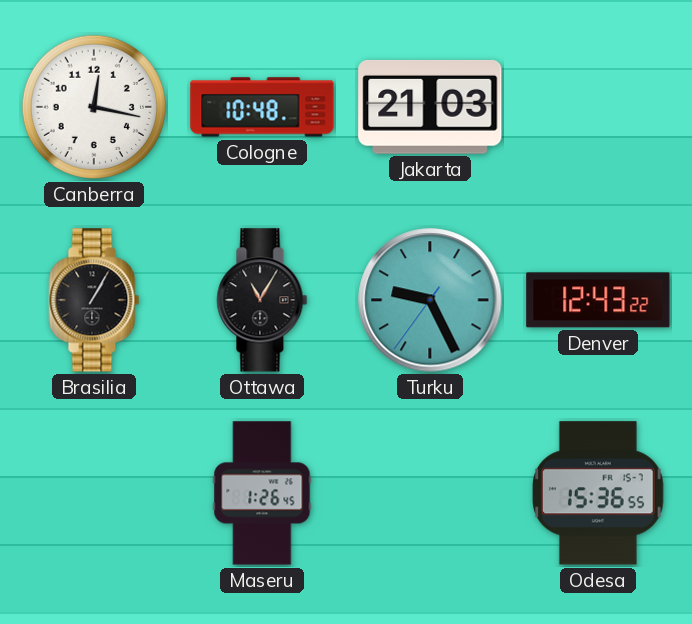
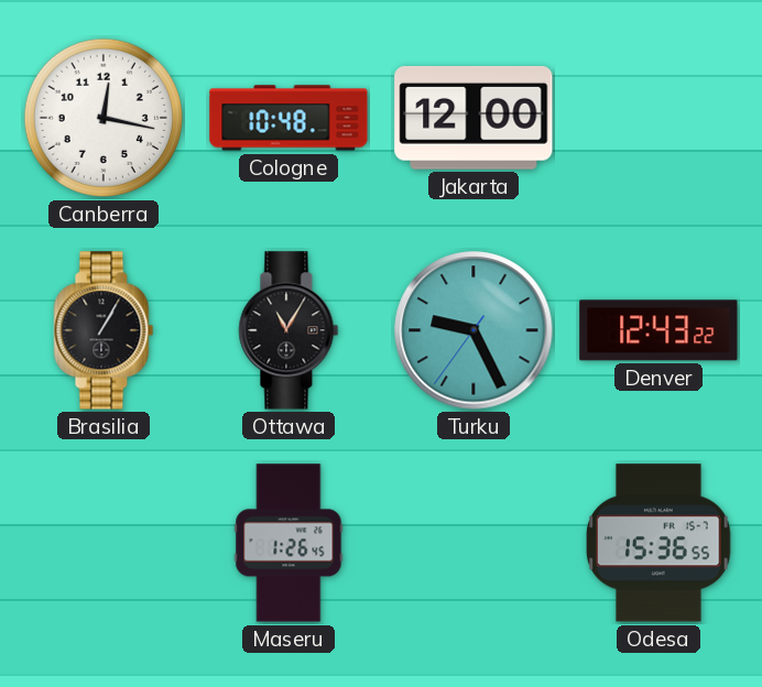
Jakarta: 21:03 -> 12:00
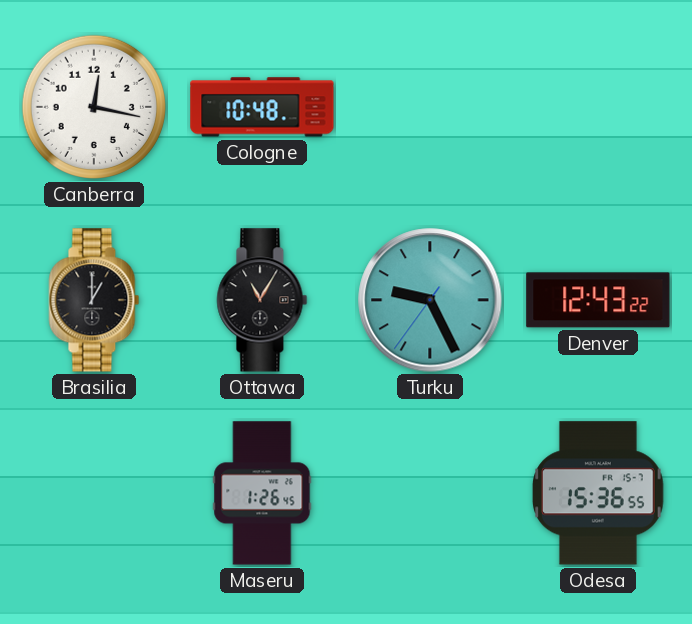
Jakarta: 12:00 -> none
Brasilia: 1:05 -> 1:00
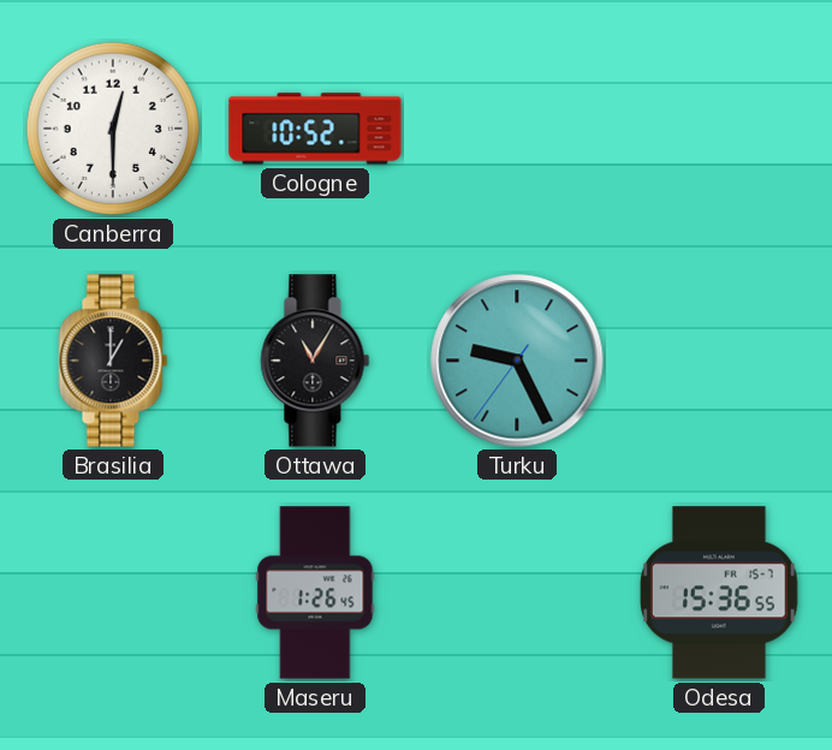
Canberra: 12:17 -> 12:30
Cologne: 10:48 -> 10:52
Denver: 12:43 -> none
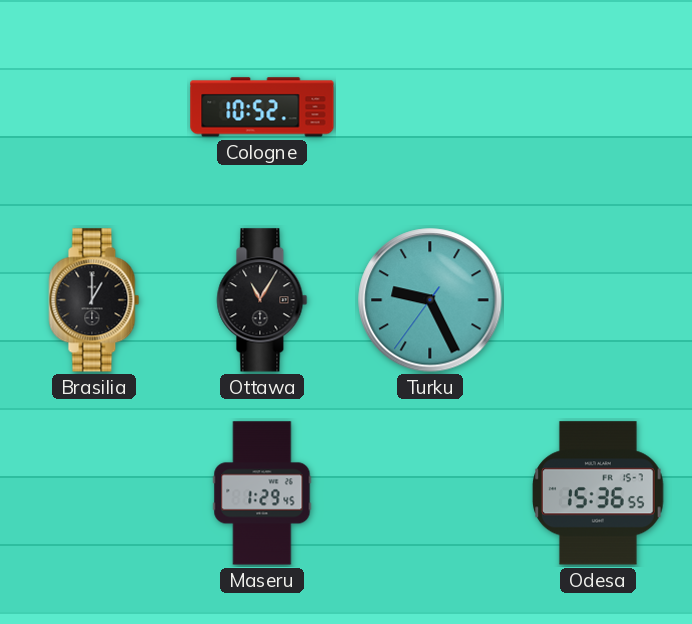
Canberra: 12:30 -> none
Maseru: 1:26 -> 1:29
